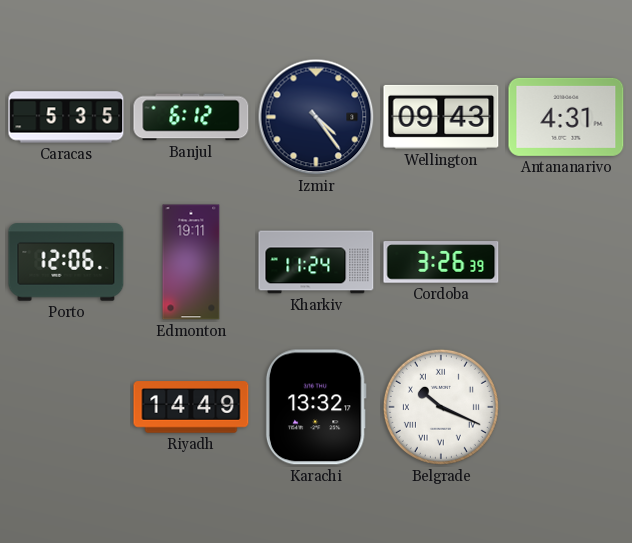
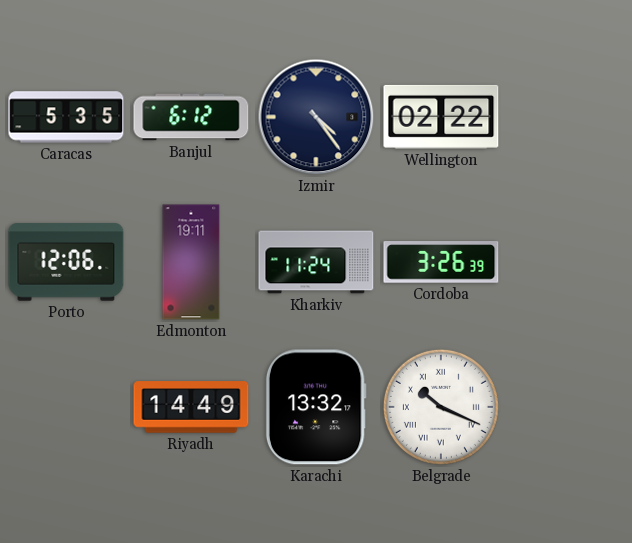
Wellington: 09:43 -> 02:22
Antananarivo: 4:31 -> none
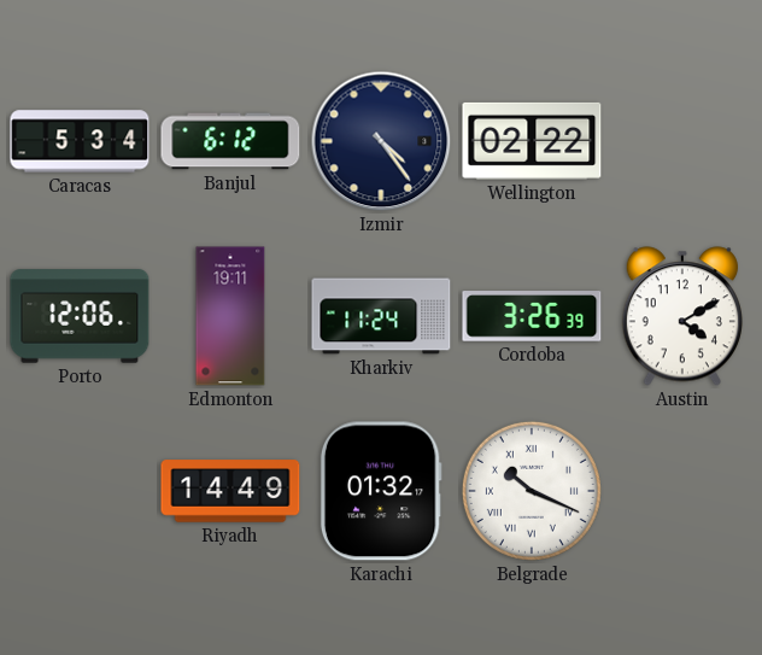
Caracas: 5:35 -> 5:34
Austin: none -> 4:10
Karachi: 13:32 -> 01:32
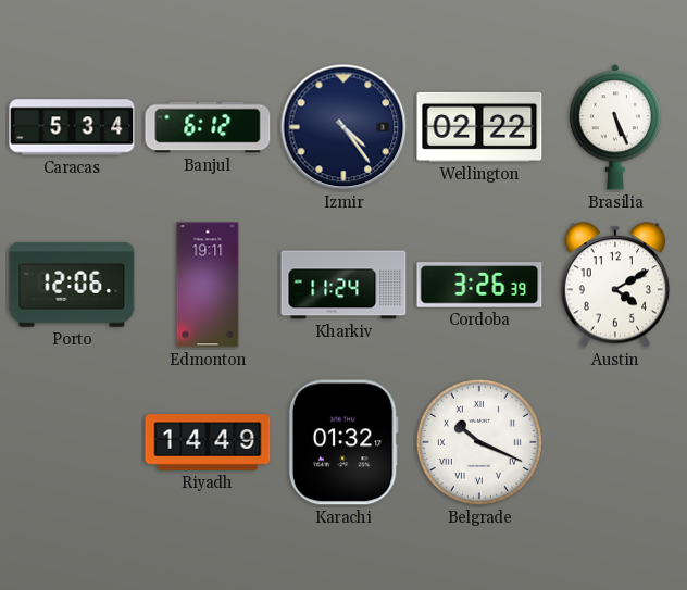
Brasilia: none -> 5:26
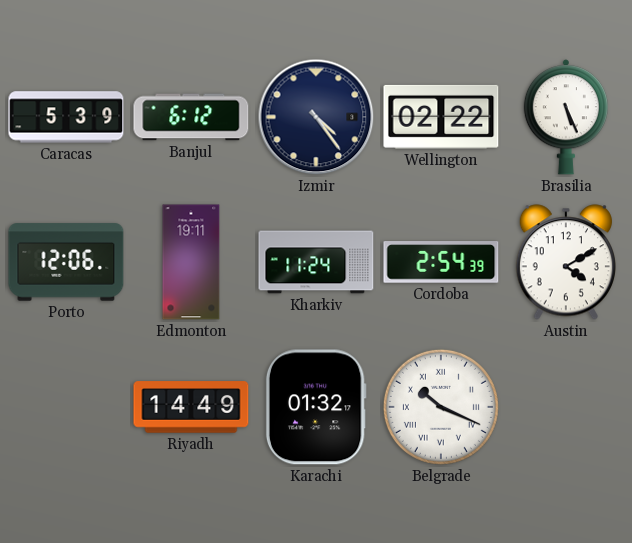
Caracas: 5:34 -> 5:39
Cordoba: 3:26 -> 2:54
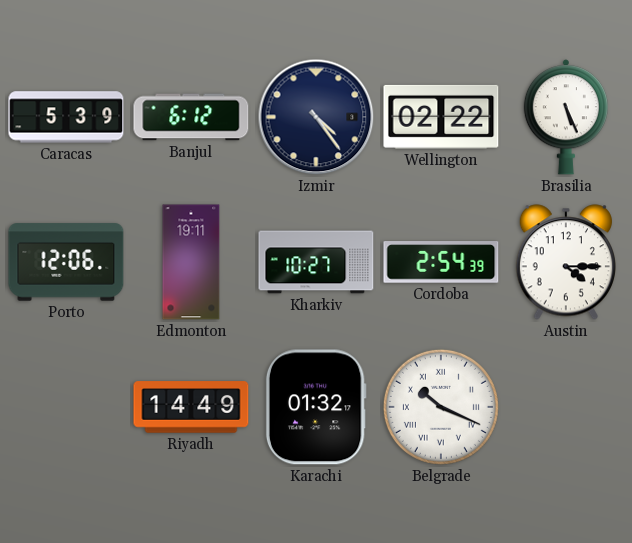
Kharkiv: 11:24 -> 10:27
Austin: 4:10 -> 4:15
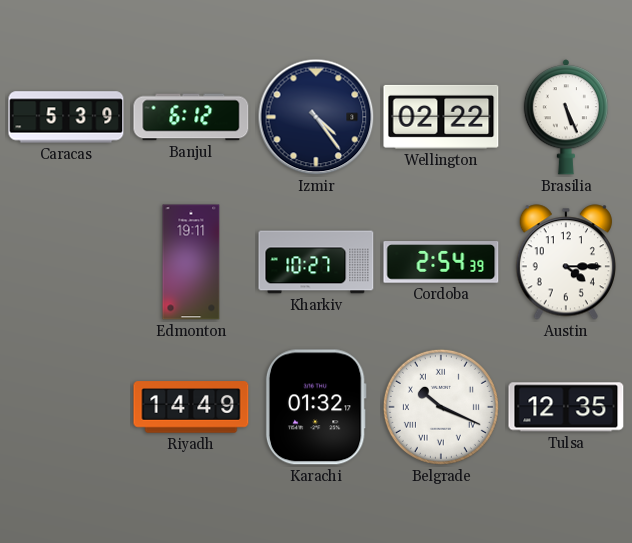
Porto: 12:06 -> none
Tulsa: none -> 12:35
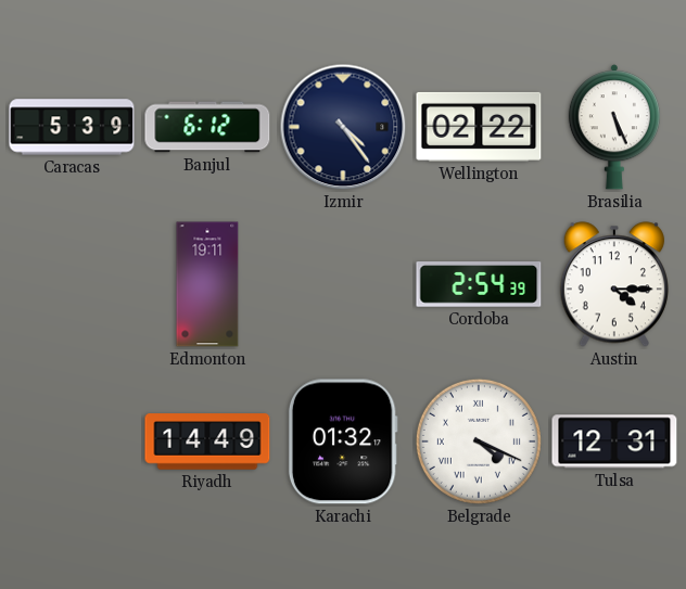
Kharkiv: 10:27 -> none
Belgrade: 10:19 -> 4:19
Tulsa: 12:35 -> 12:31
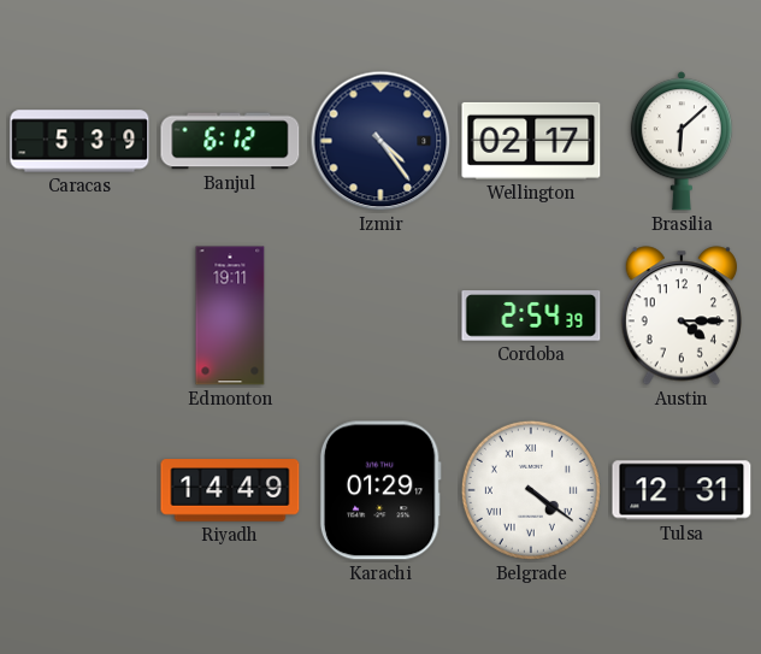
Wellington: 02:22 -> 02:17
Brasilia: 5:26 -> 6:08
Karachi: 01:32 -> 01:29
Belgrade: 4:19 -> 4:21
